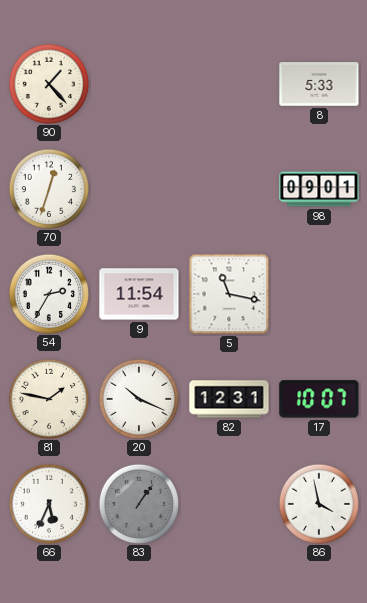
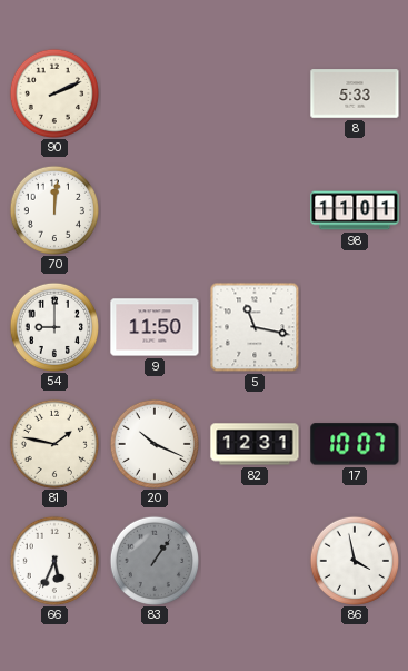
90: 1:23 -> 2:11
70: 12:33 -> 12:01
98: 09:01 -> 11:01
54: 2:35 -> 9:00
9: 11:54 -> 11:50
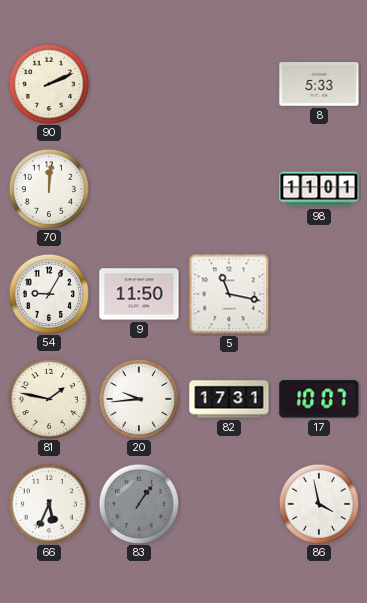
54: 9:00 -> 9:05
20: 10:19 -> 9:44
82: 12:31 -> 17:31
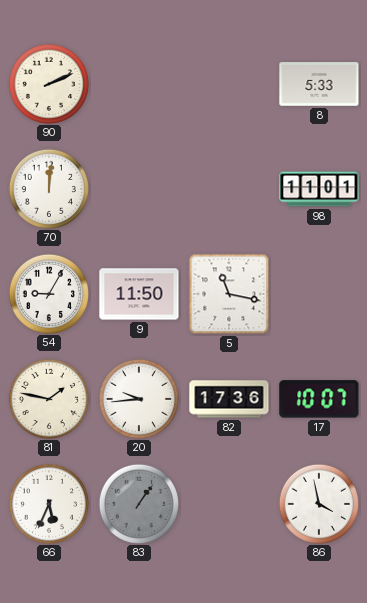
82: 17:31 -> 17:36
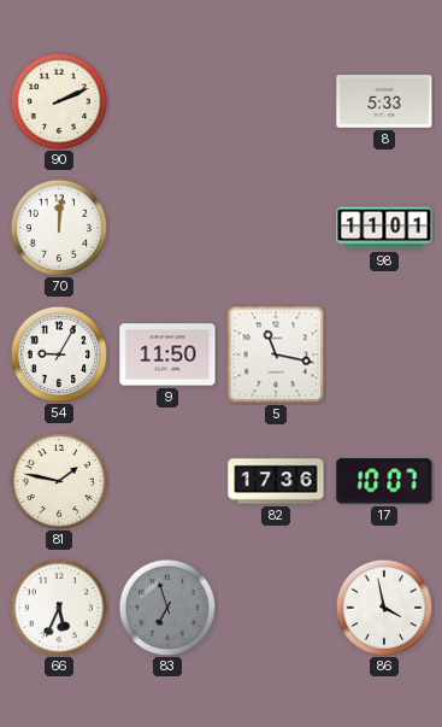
20: 9:44 -> none
83: 1:06 -> 6:57
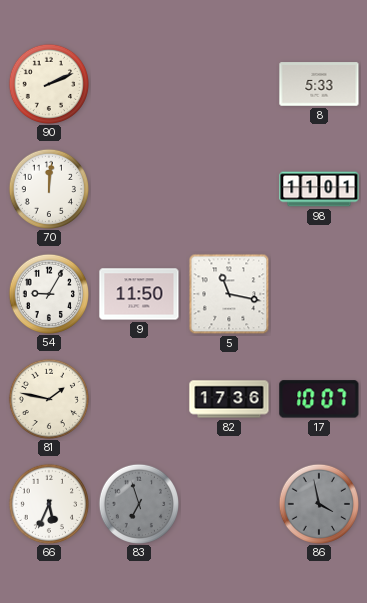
86 dial: white -> grey
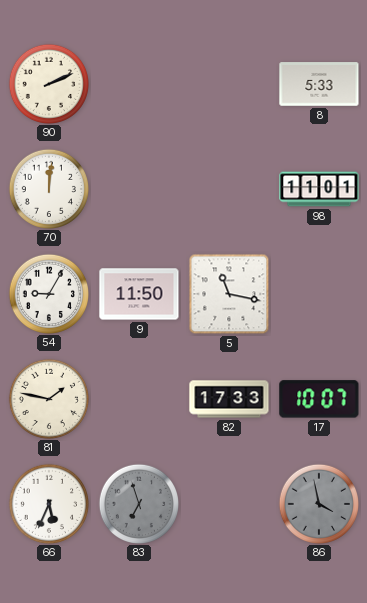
82: 17:36 -> 17:33
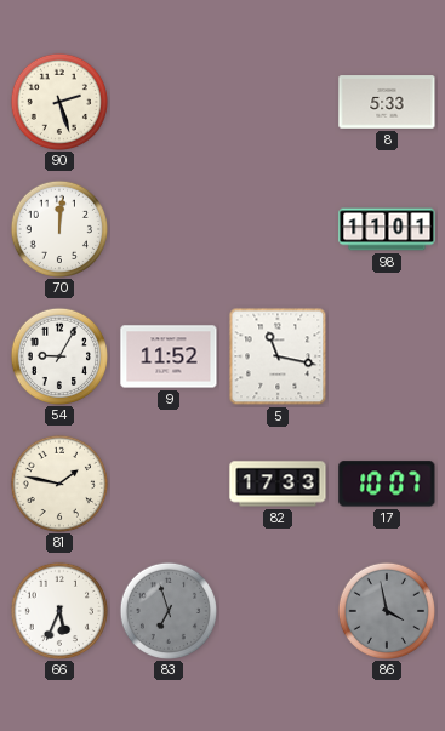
90: 2:11 -> 2:27
9: 11:50 -> 11:52
